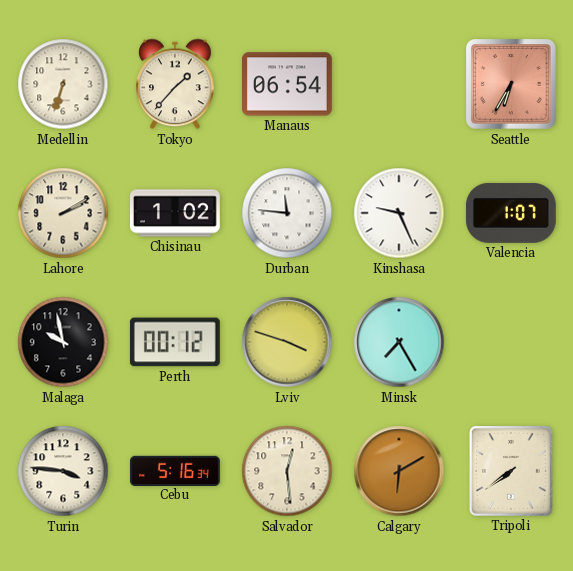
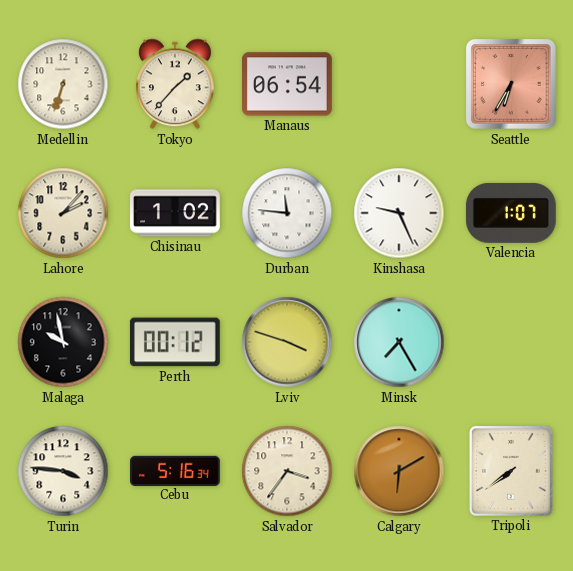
Lahore: 2:10 -> 2:07
Salvador: 12:29 -> 3:36
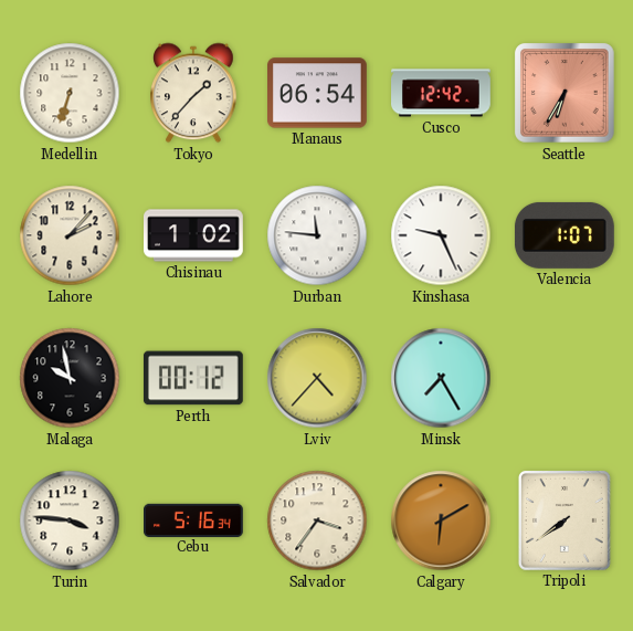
Cusco: none -> 12:42
Lviv: 3:48 -> 4:37
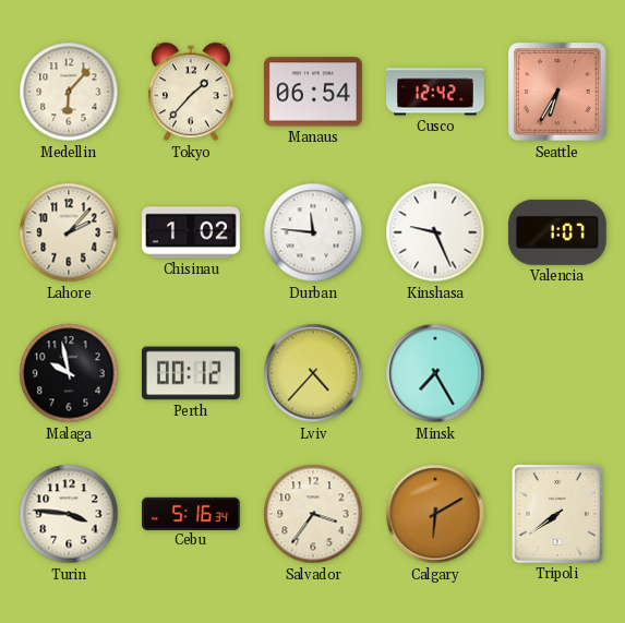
Medellin: 6:33 -> 6:07
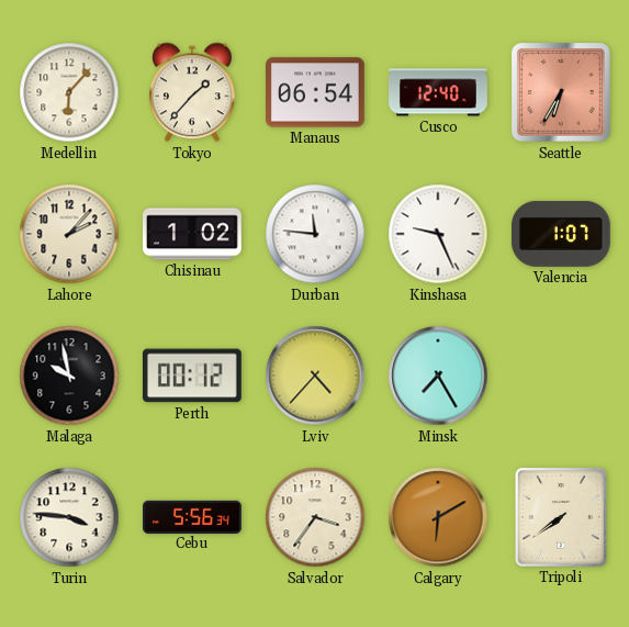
Cusco: 12:42 -> 12:40
Cebu: 5:16 -> 5:56
